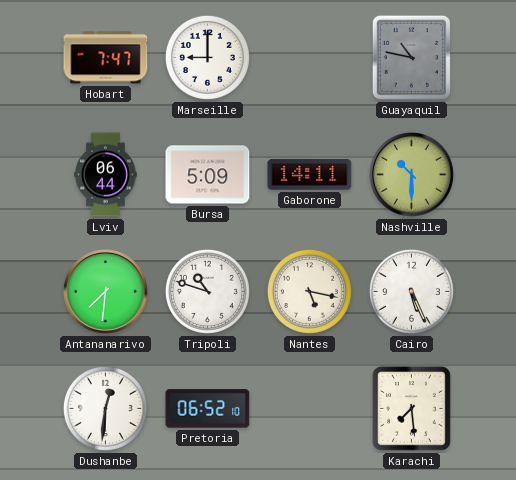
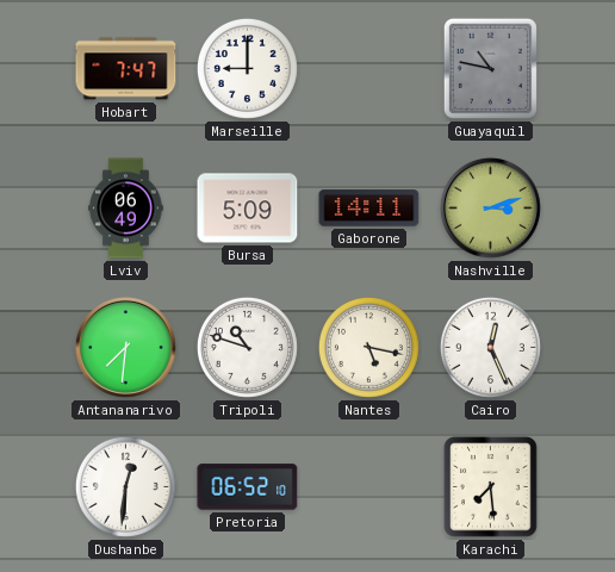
Lviv: 06:44 -> 06:49
Nashville: 10:30 -> 3:12
Cairo: 5:26 -> 12:26
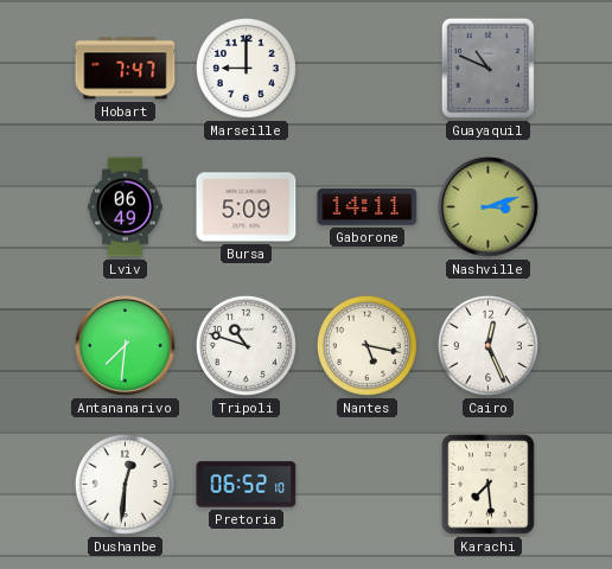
Guayaquil: 10:47 -> 10:49
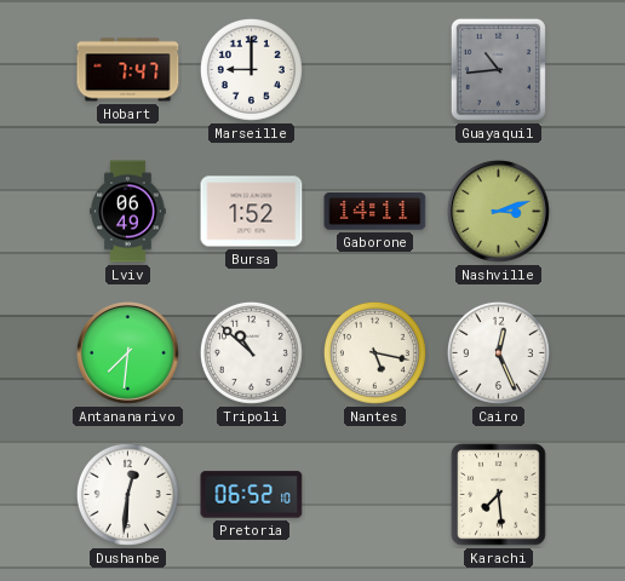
Guayaquil: 10:49 -> 10:44
Bursa: 5:09 -> 1:52
Tripoli: 10:48 -> 10:52
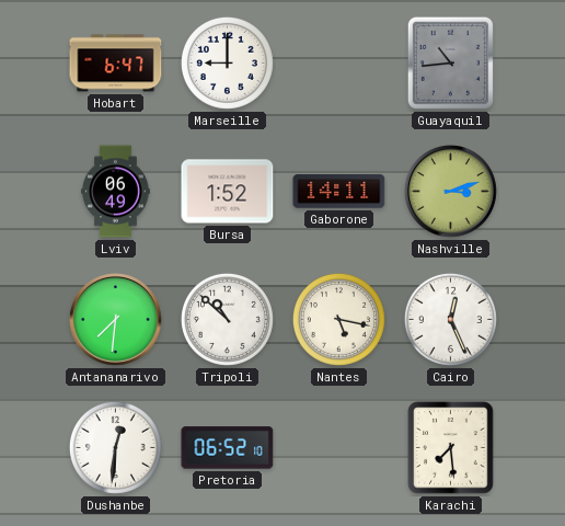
Hobart: 7:47 -> 6:47
